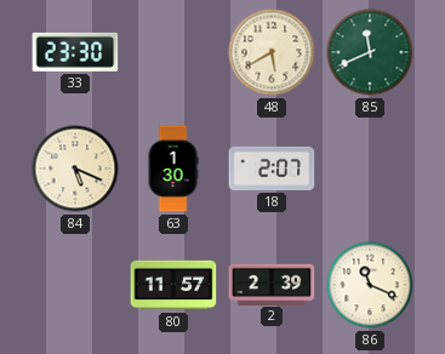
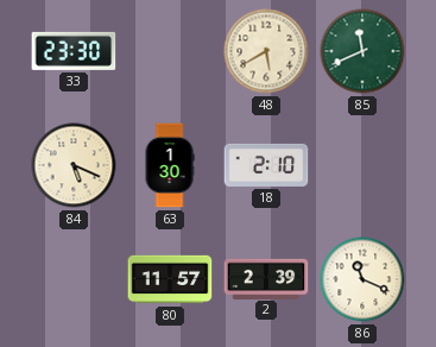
18: 2:07 -> 2:10
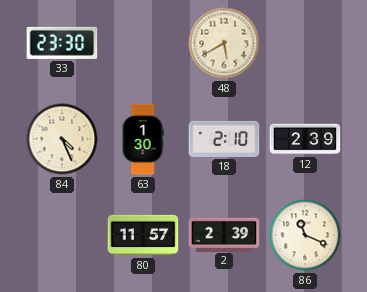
85: 11:41 -> none
84: 5:19 -> 4:26
12: none -> 2:39
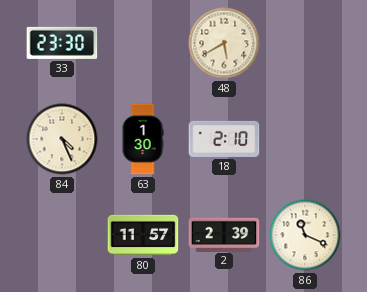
12: 2:39 -> none
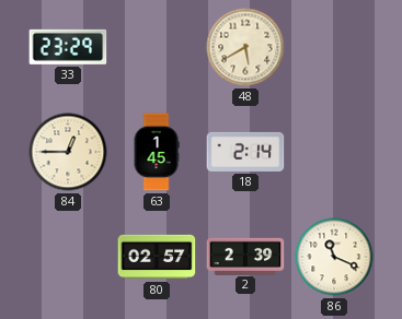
33: 23:30 -> 23:29
84: 4:26 -> 12:45
63: 1:30 -> 1:45
18: 2:10 -> 2:14
80: 11:57 -> 02:57
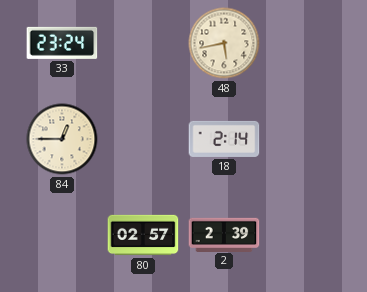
33: 23:29 -> 23:24
48: 5:40 -> 5:43
63: 1:45 -> none
86: 11:19 -> none
